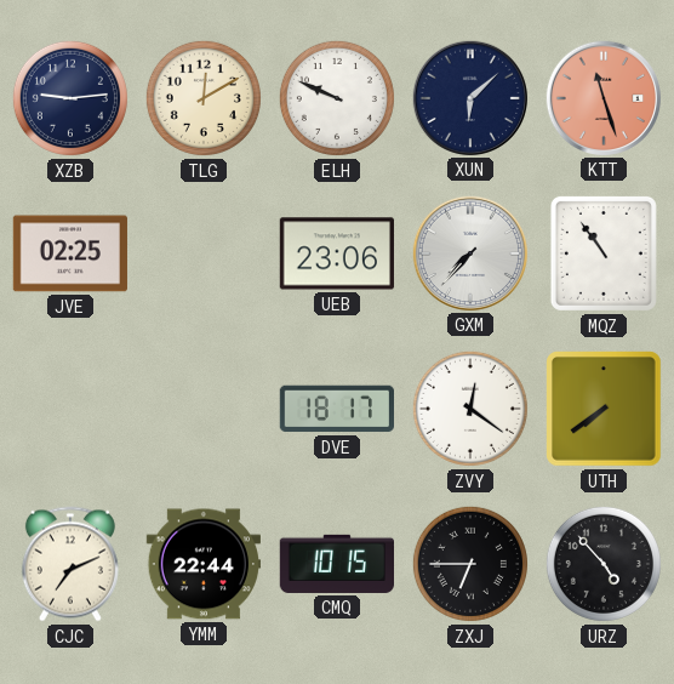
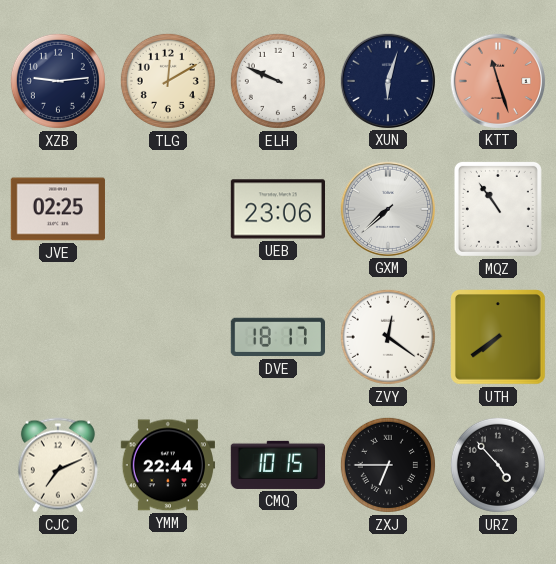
XUN: 6:08 -> 6:03
GXM: 7:37 -> 7:38
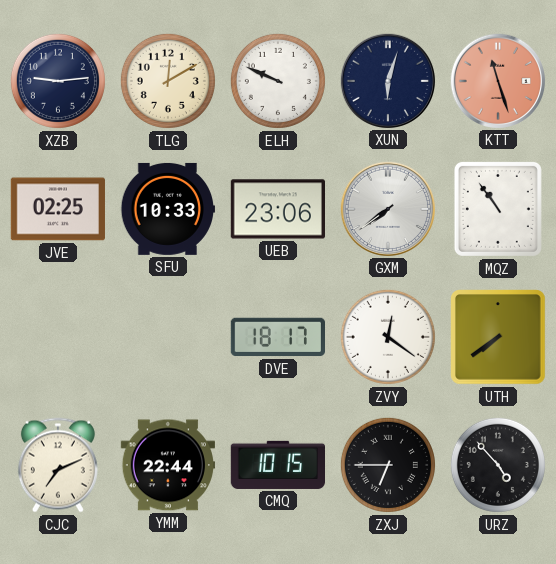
SFU: none -> 10:33
GXM: 7:38 -> 7:39
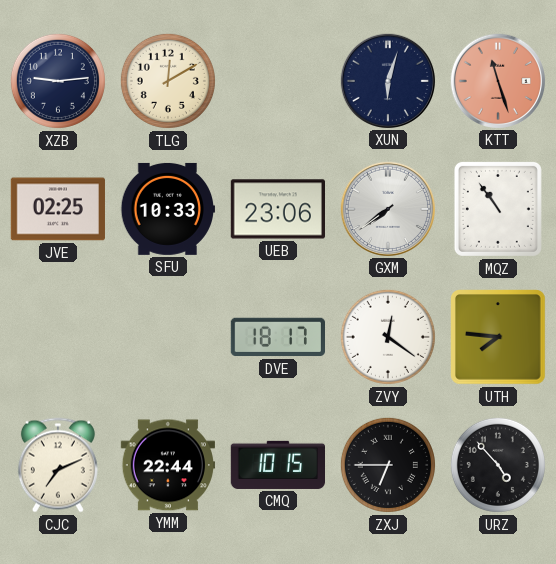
ELH: 9:49 -> none
UTH: 7:39 -> 7:46
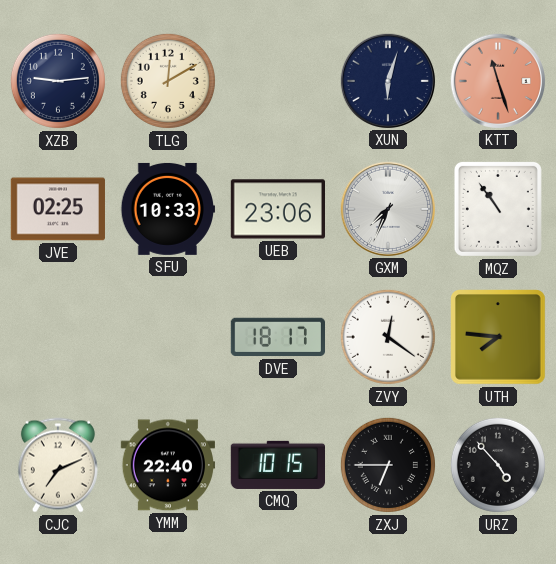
GXM: 7:39 -> 7:34
YMM: 22:44 -> 22:40
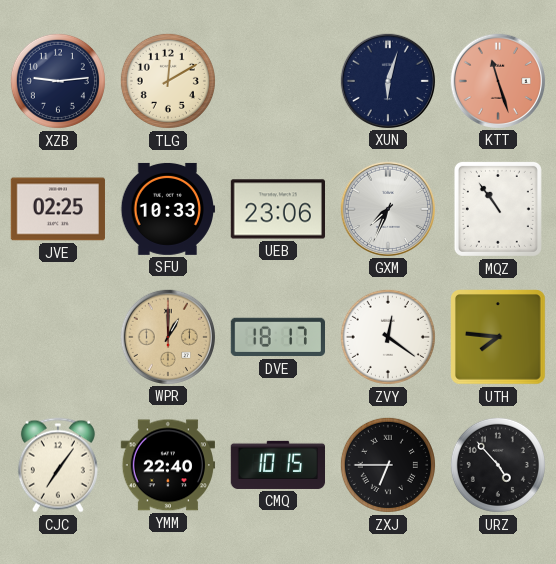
WPR: none -> 1:00
CJC: 7:11 -> 7:06
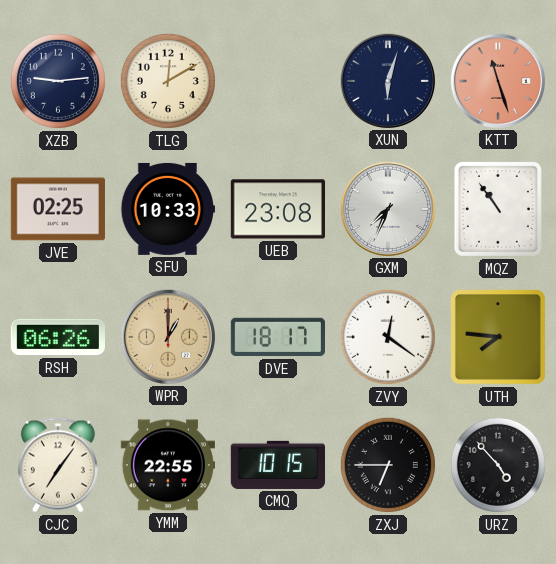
UEB: 23:06 -> 23:08
RSH: none -> 06:26
YMM: 22:40 -> 22:55
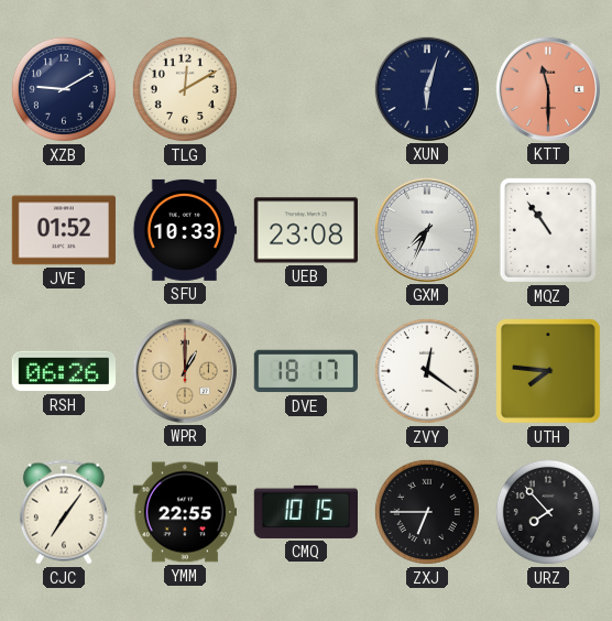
XZB: 9:14 -> 9:10
KTT: 11:27 -> 11:30
JVE: 02:25 -> 01:52
URZ: 4:53 -> 7:53
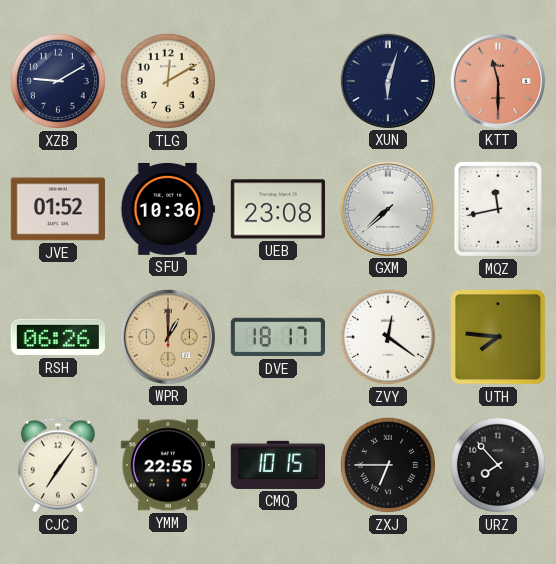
SFU: 10:33 -> 10:36
GXM: 7:34 -> 7:38
MQZ: 10:54 -> 11:43
